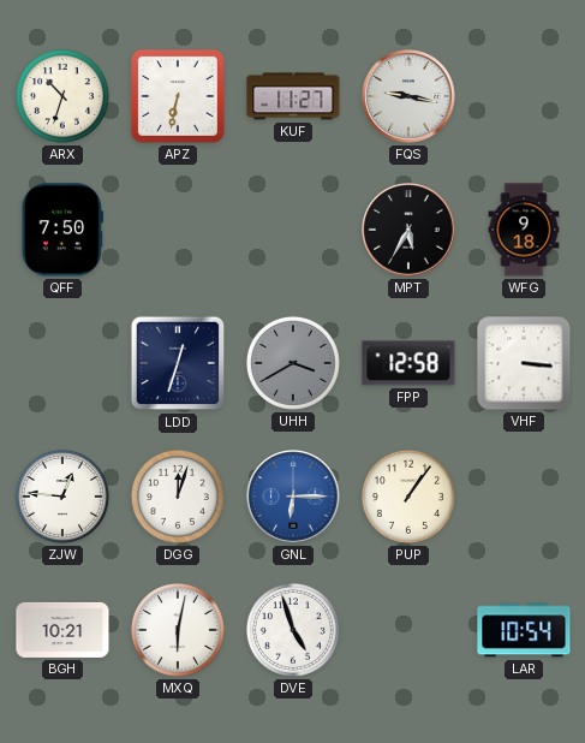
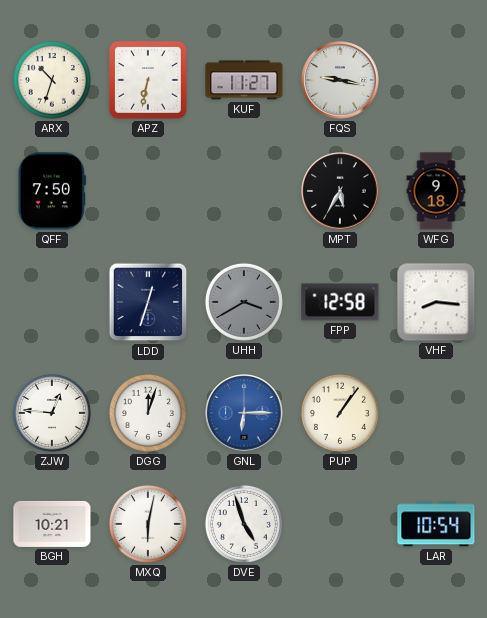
VHF: 3:16 -> 8:16
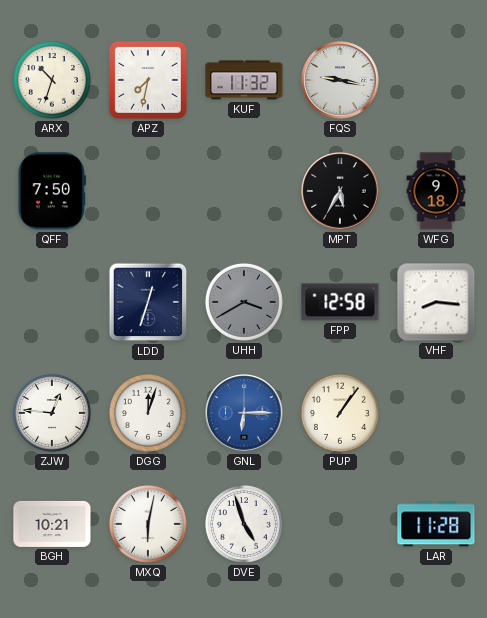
APZ: 6:32 -> 7:32
KUF: 11:27 -> 11:32
LAR: 10:54 -> 11:28
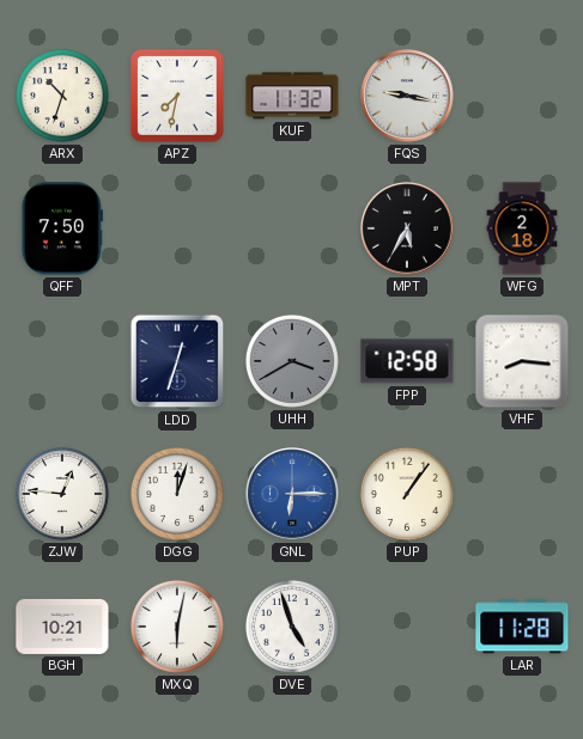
WFG: 9:18 -> 2:18
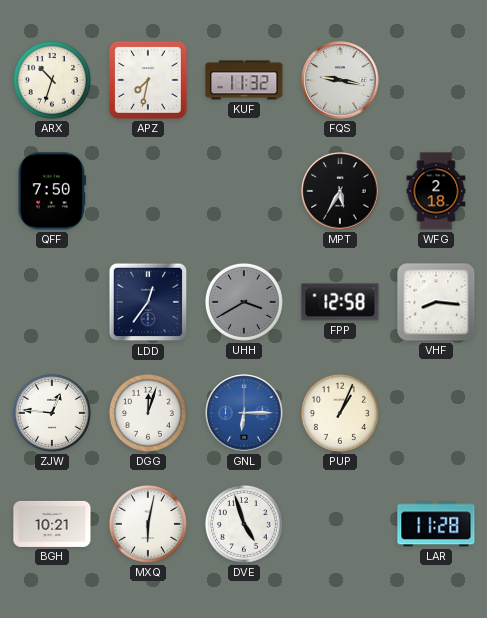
LDD: 12:33 -> 12:36
PUP: 1:06 -> 1:04
